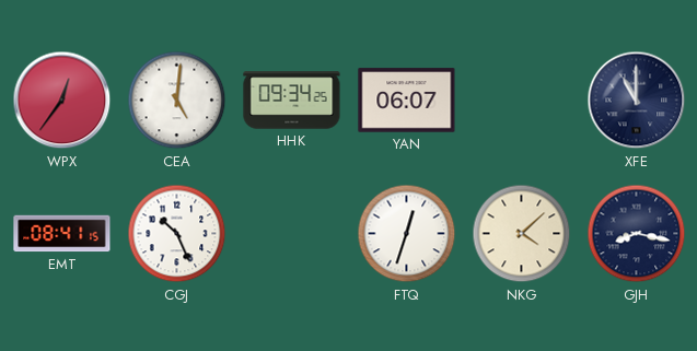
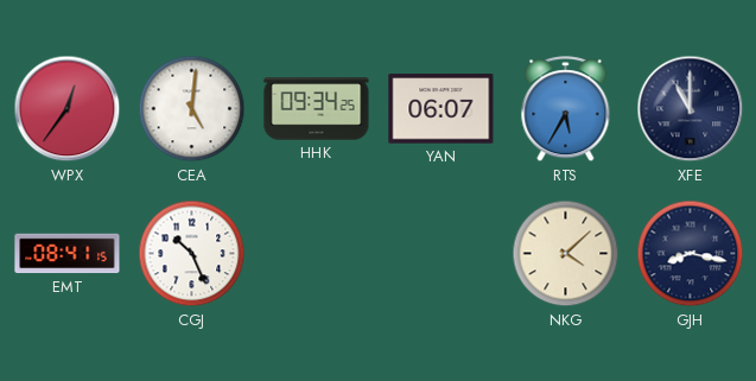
RTS: none -> 5:35
FTQ: 12:33 -> none
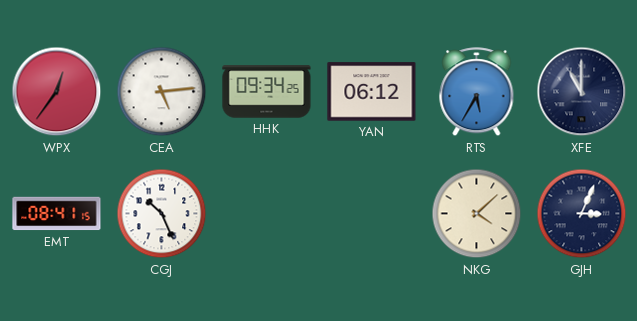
CEA: 5:01 -> 5:14
YAN: 06:07 -> 06:12
GJH: 8:17 -> 3:04
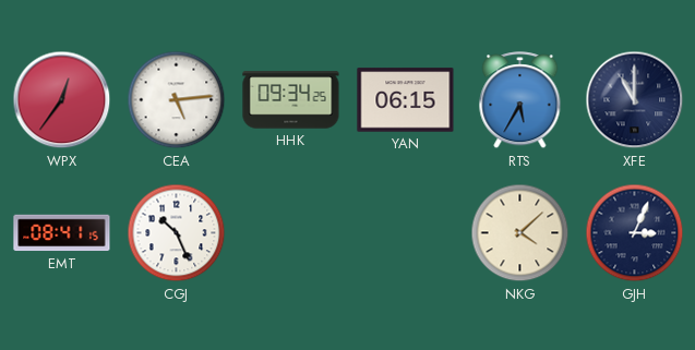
YAN: 06:12 -> 06:15
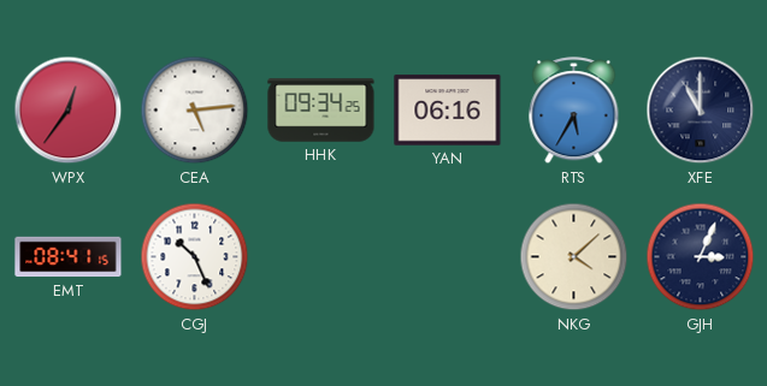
YAN: 06:15 -> 06:16
